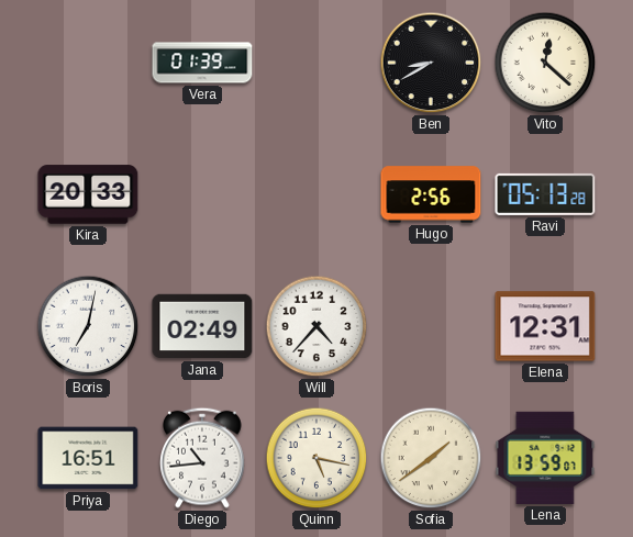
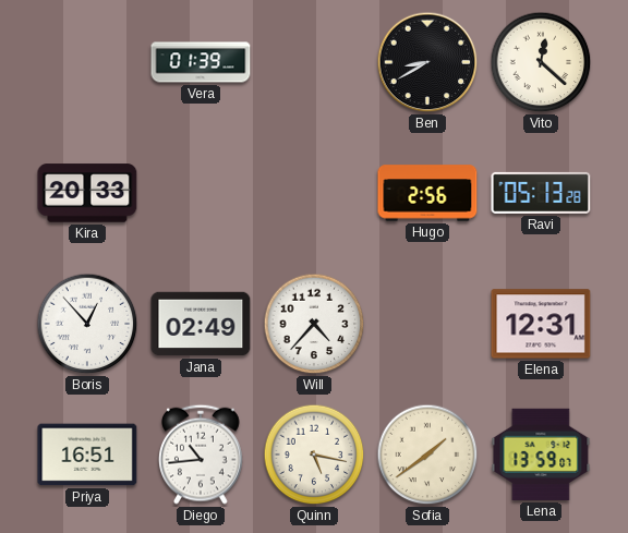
Boris: 7:02 -> 12:53
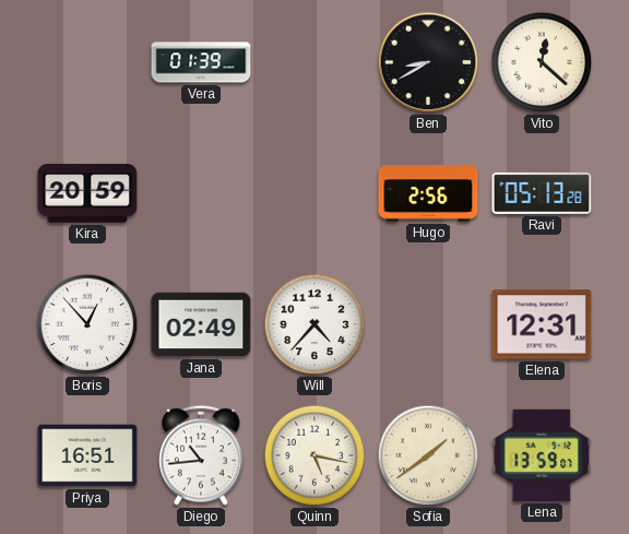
Kira: 20:33 -> 20:59
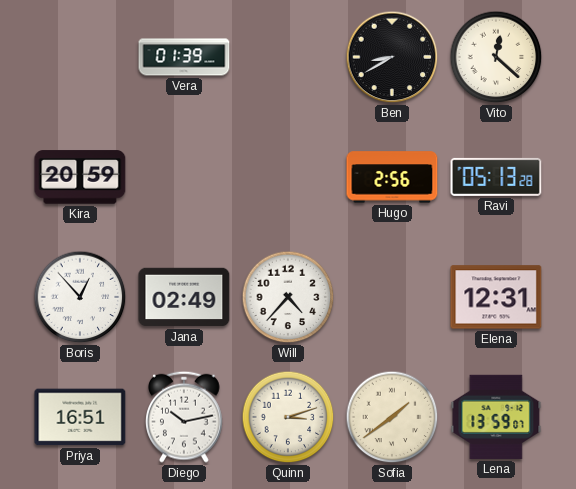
Diego: 10:44 -> 10:13
Quinn: 5:17 -> 3:12
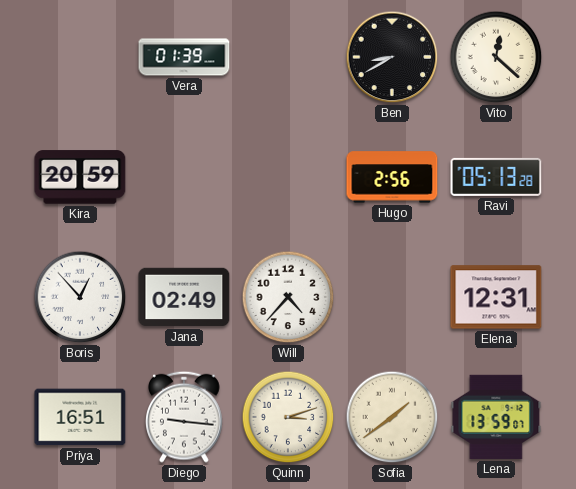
Diego: 10:13 -> 9:16
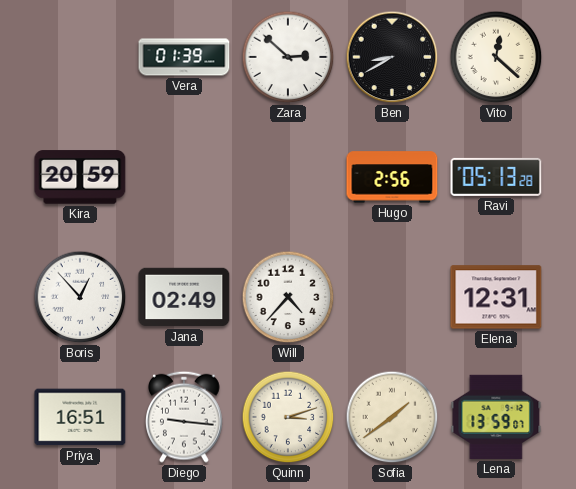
Zara: none -> 2:52
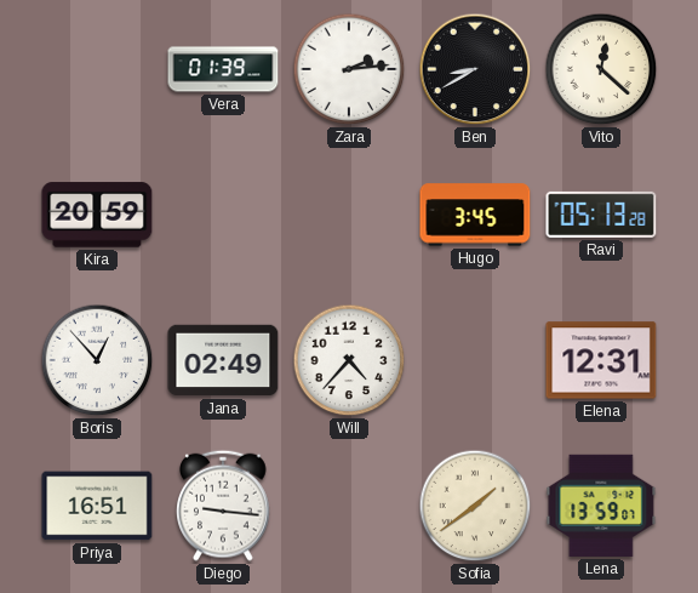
Zara: 2:52 -> 2:14
Hugo: 2:56 -> 3:45
Quinn: 3:12 -> none
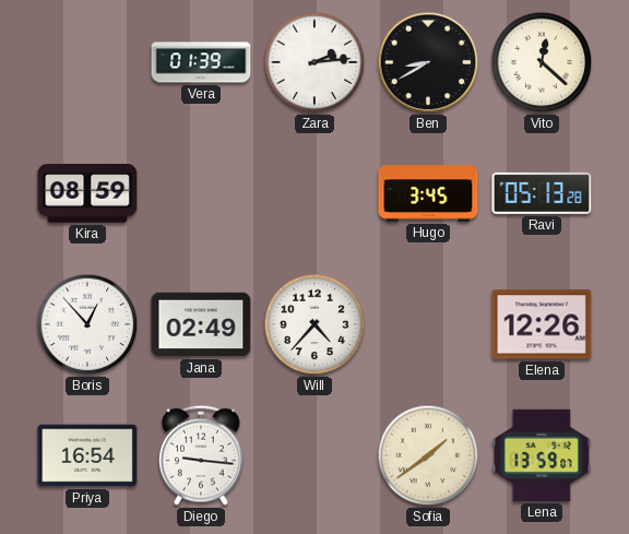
Kira: 20:59 -> 08:59
Elena: 12:31 -> 12:26
Priya: 16:51 -> 16:54
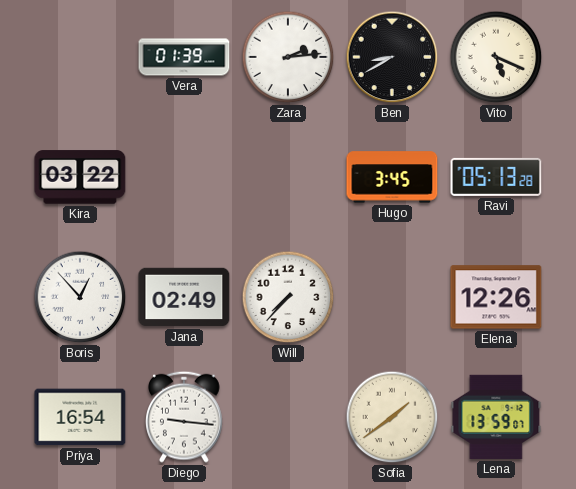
Vito: 12:22 -> 5:19
Kira: 08:59 -> 03:22
Will: 4:37 -> 7:37
